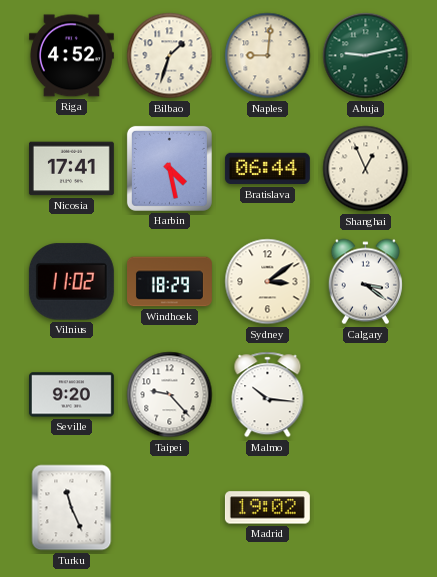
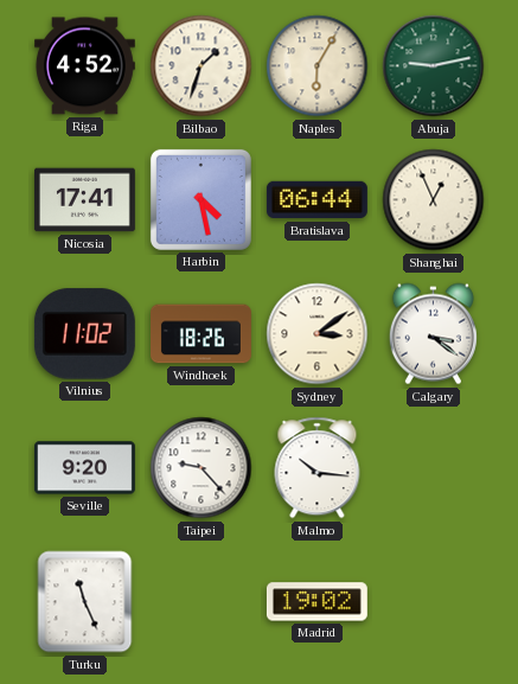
Naples: 9:01 -> 6:05
Windhoek: 18:29 -> 18:26
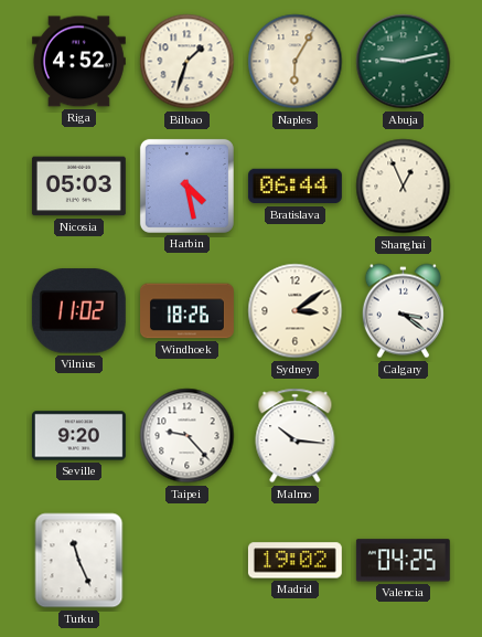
Nicosia: 17:41 -> 05:03
Valencia: none -> 04:25
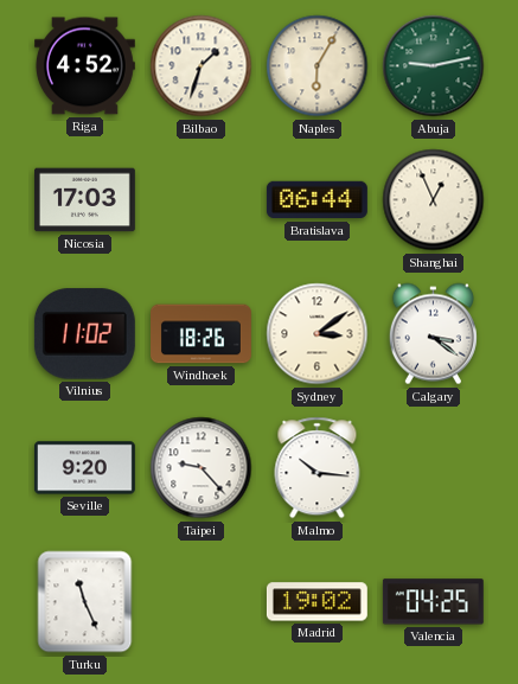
Nicosia: 05:03 -> 17:03
Harbin: 4:28 -> none
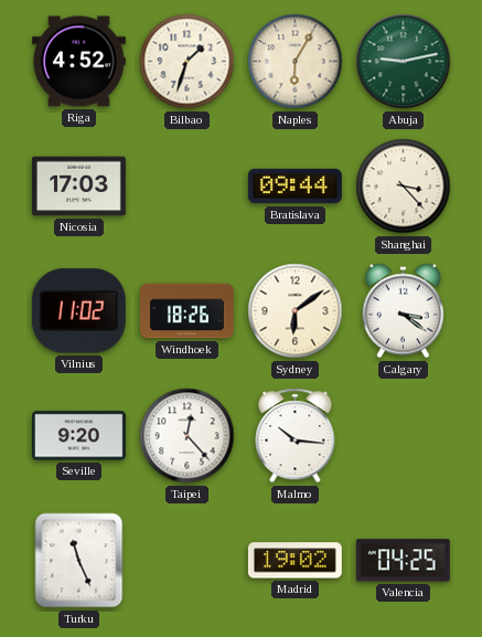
Bratislava: 06:44 -> 09:44
Shanghai: 12:56 -> 3:23
Sydney: 3:09 -> 6:09
Taipei: 9:23 -> 12:23
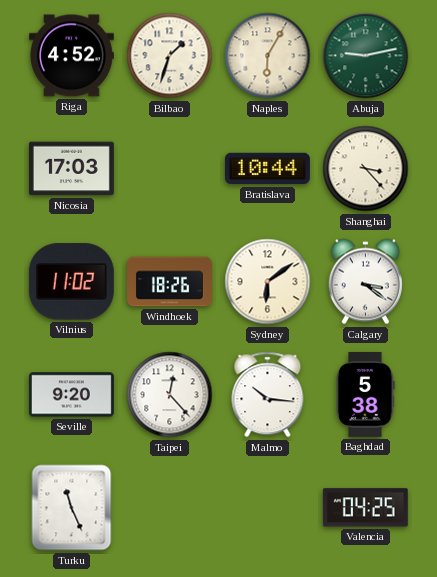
Bratislava: 09:44 -> 10:44
Baghdad: none -> 5:38
Madrid: 19:02 -> none
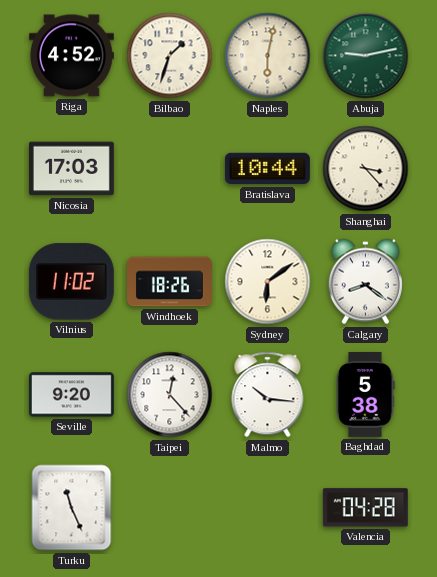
Naples: 6:05 -> 6:02
Calgary: 3:21 -> 8:21
Valencia: 04:25 -> 04:28
